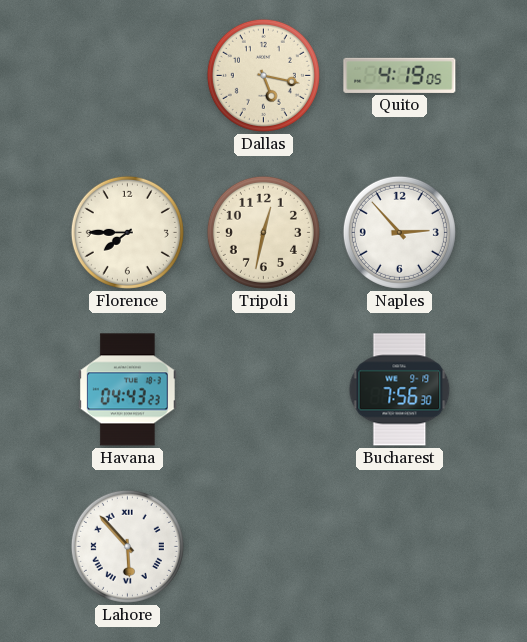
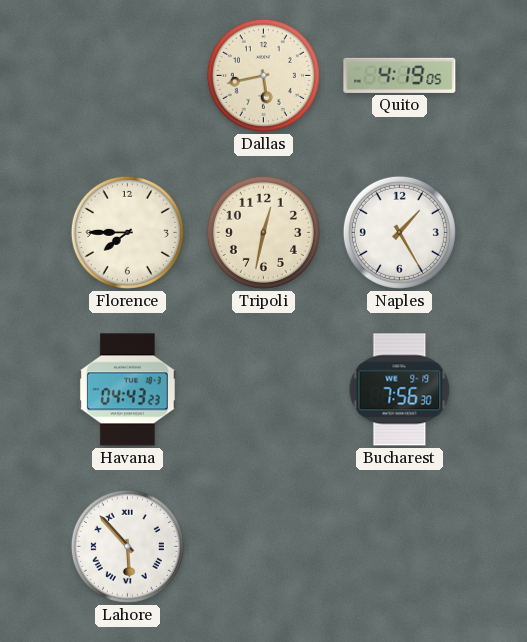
Dallas: 5:17 -> 5:43
Naples: 2:53 -> 1:25
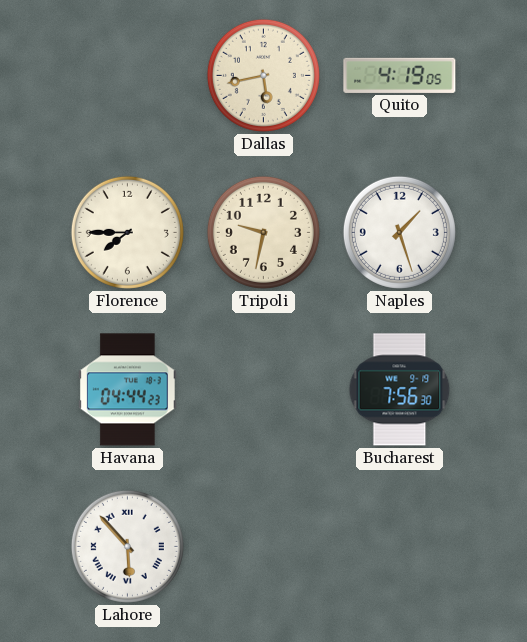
Tripoli: 12:32 -> 9:32
Naples: 1:25 -> 1:27
Havana: 04:43 -> 04:44
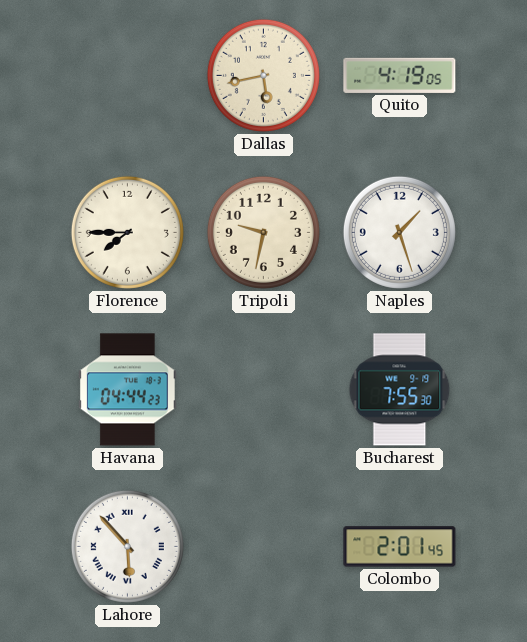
Bucharest: 7:56 -> 7:55
Colombo: none -> 2:01
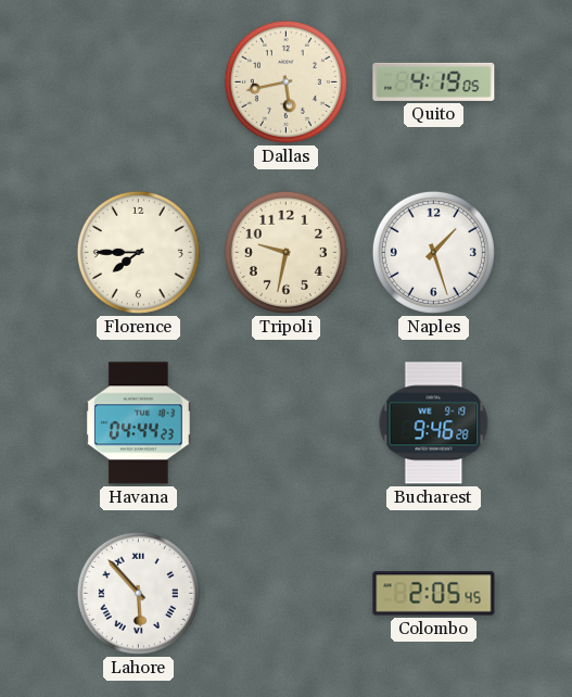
Bucharest: 7:55 -> 9:46
Colombo: 2:01 -> 2:05
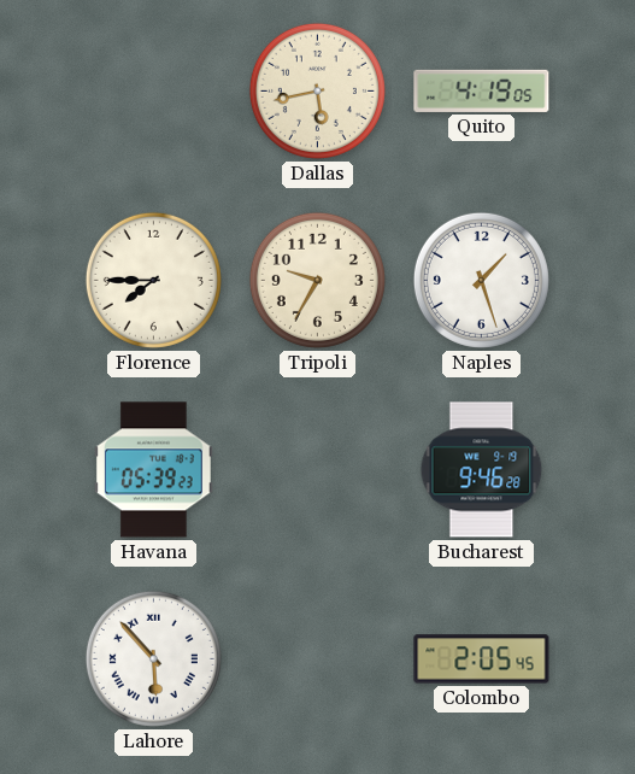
Tripoli: 9:32 -> 9:35
Havana: 04:44 -> 05:39
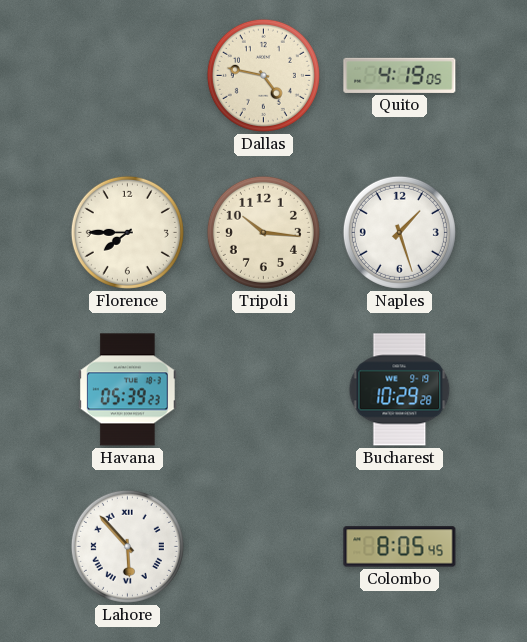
Dallas: 5:43 -> 4:47
Tripoli: 9:35 -> 10:16
Bucharest: 9:46 -> 10:29
Colombo: 2:05 -> 8:05
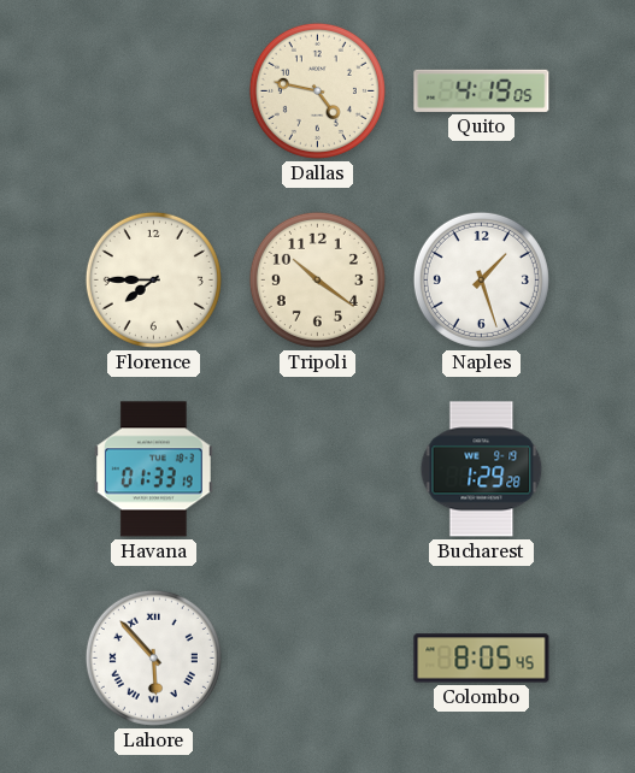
Tripoli: 10:16 -> 10:21
Havana: 05:39 -> 01:33
Bucharest: 10:29 -> 1:29
